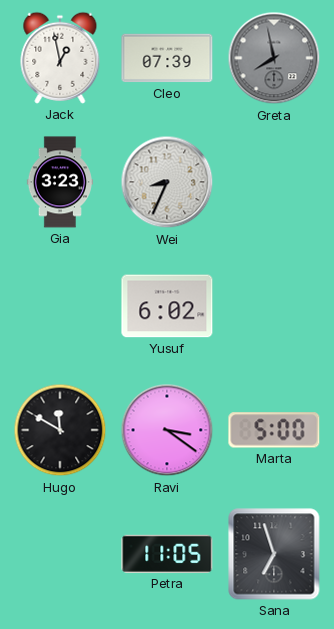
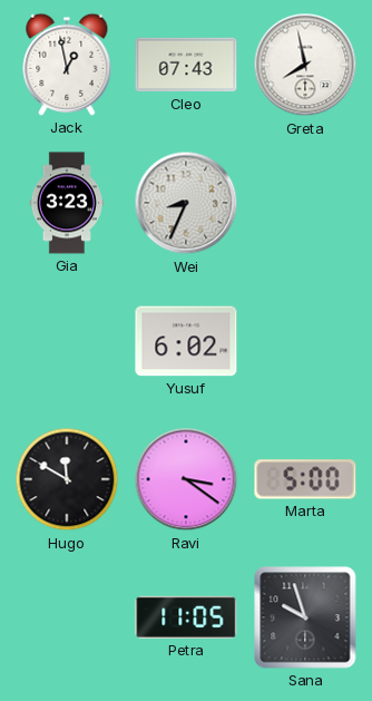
Cleo: 07:39 -> 07:43
Greta dial: grey -> white
Sana: 6:57 -> 9:57
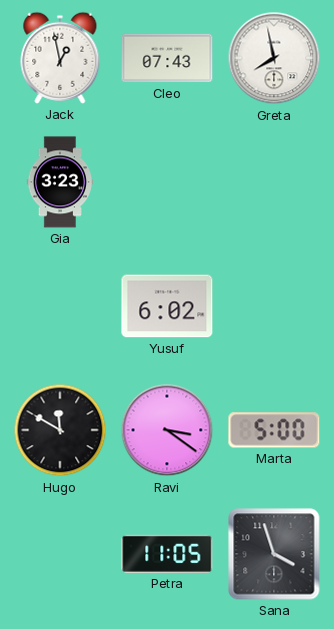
Wei: 8:34 -> none
Sana: 9:57 -> 3:57
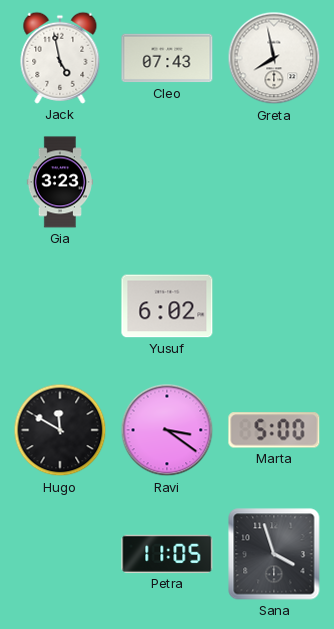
Jack: 12:58 -> 4:58
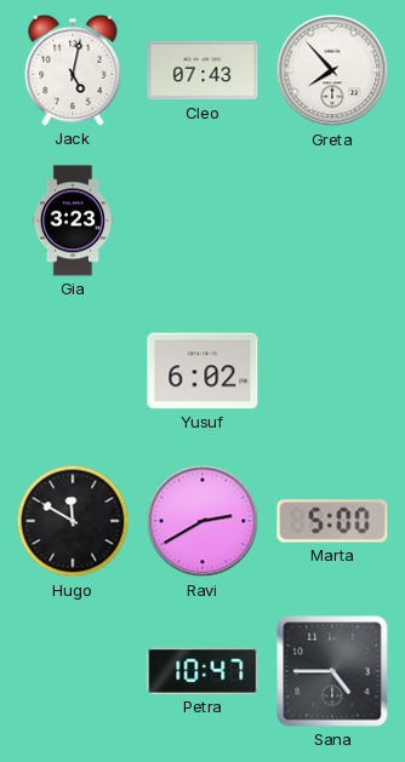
Jack: 4:58 -> 5:02
Greta: 7:58 -> 7:53
Ravi: 3:21 -> 2:40
Petra: 11:05 -> 10:47
Sana: 3:57 -> 4:45
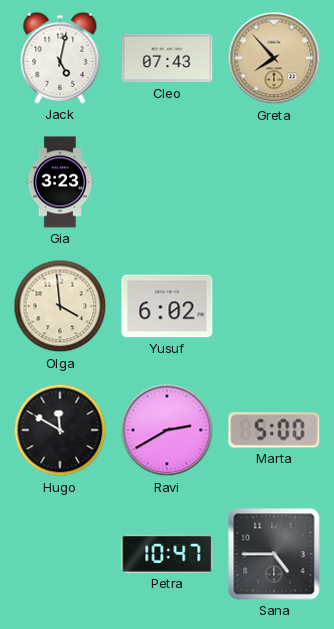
Greta dial: white -> champagne
Olga: none -> 3:59
